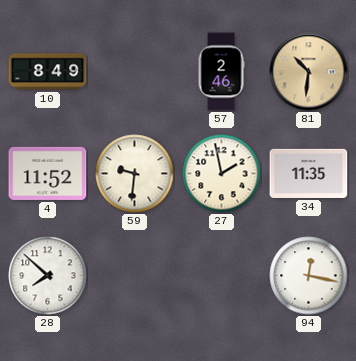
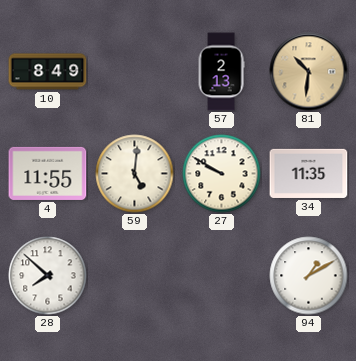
57: 2:46 -> 2:13
4: 11:52 -> 11:55
59: 9:31 -> 5:01
27: 1:58 -> 9:50
94: 12:17 -> 1:10
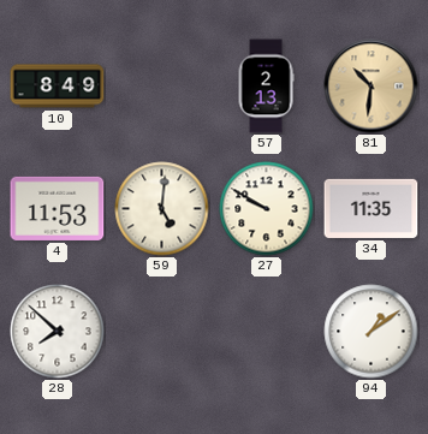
4: 11:55 -> 11:53
94: 1:10 -> 1:09
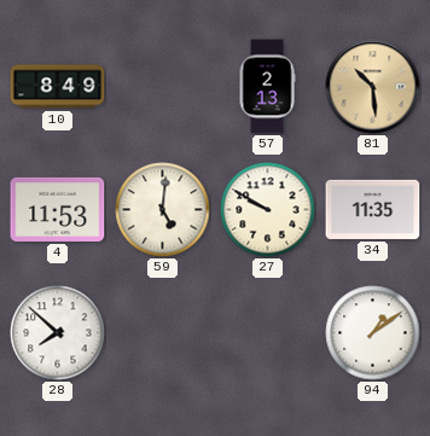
81: 10:31 -> 10:29
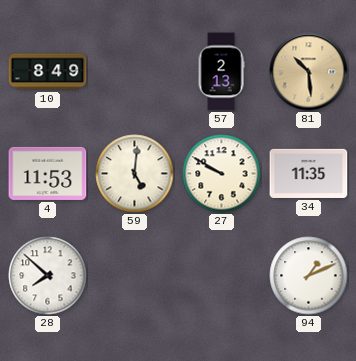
94: 1:09 -> 1:11
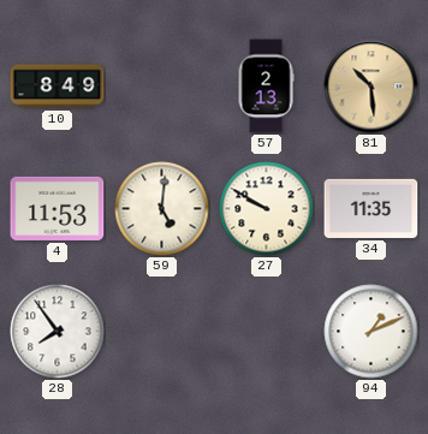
28: 7:52 -> 7:54
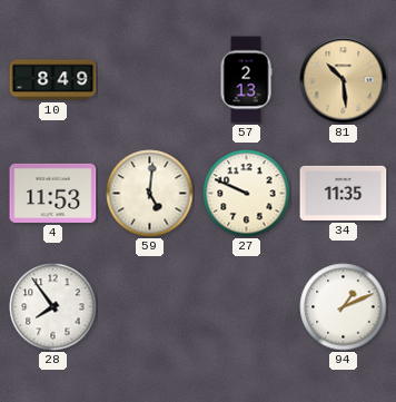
27: 9:50 -> 9:49
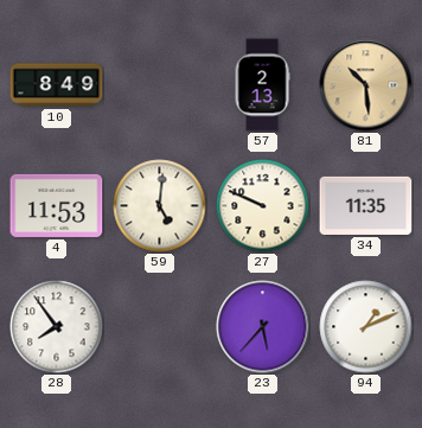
23: none -> 5:37
